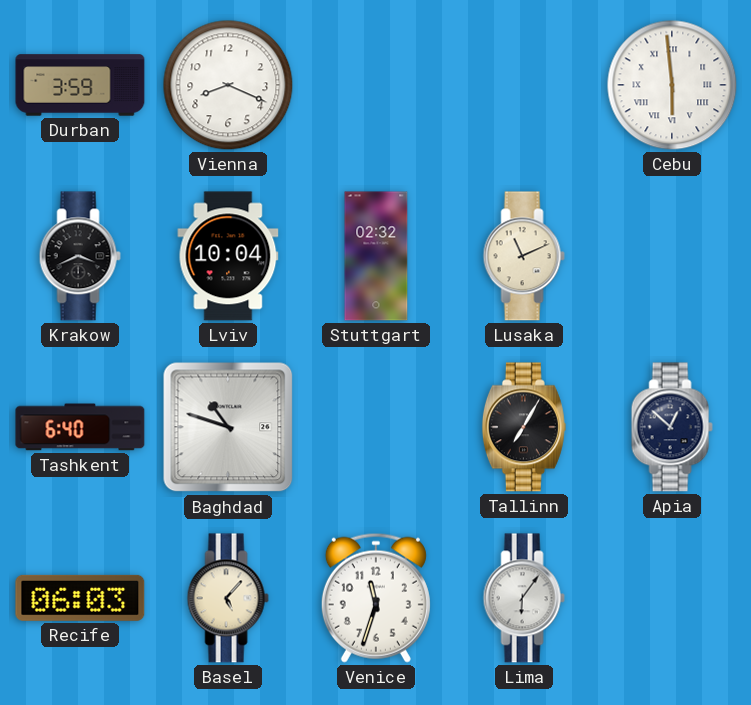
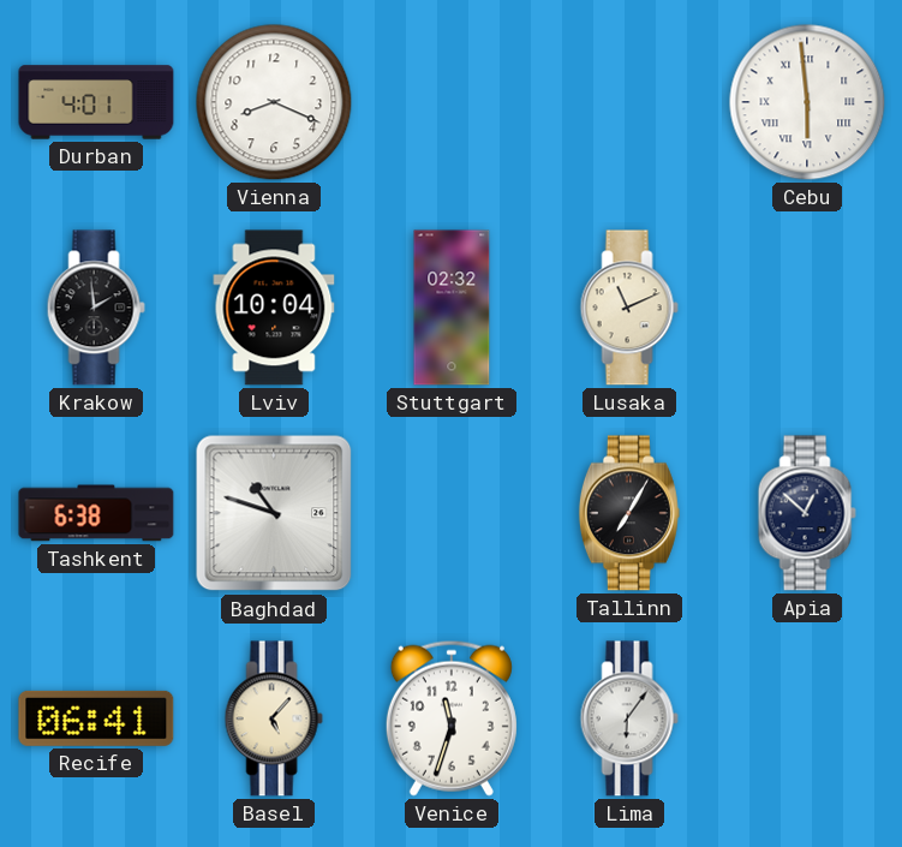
Durban: 3:59 -> 4:01
Krakow: 3:41 -> 1:59
Tashkent: 6:40 -> 6:38
Recife: 06:03 -> 06:41
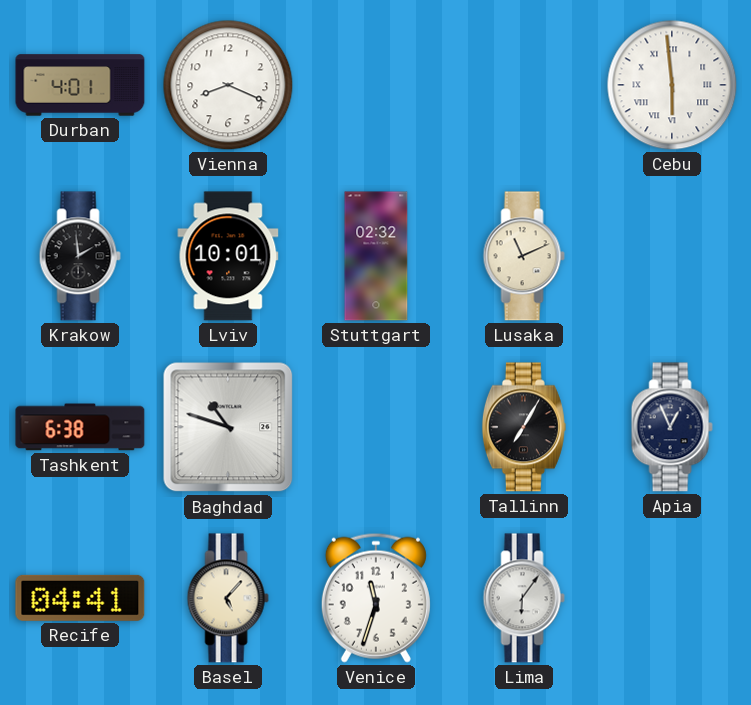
Lviv: 10:04 -> 10:01
Apia: 12:52 -> 12:56
Recife: 06:41 -> 04:41
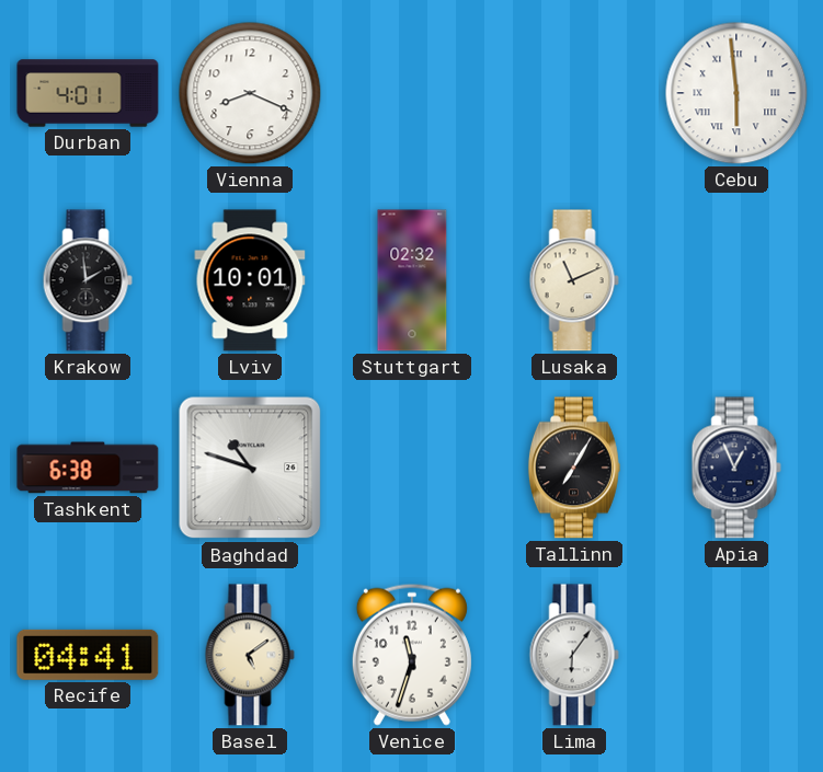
Basel: 5:07 -> 5:09
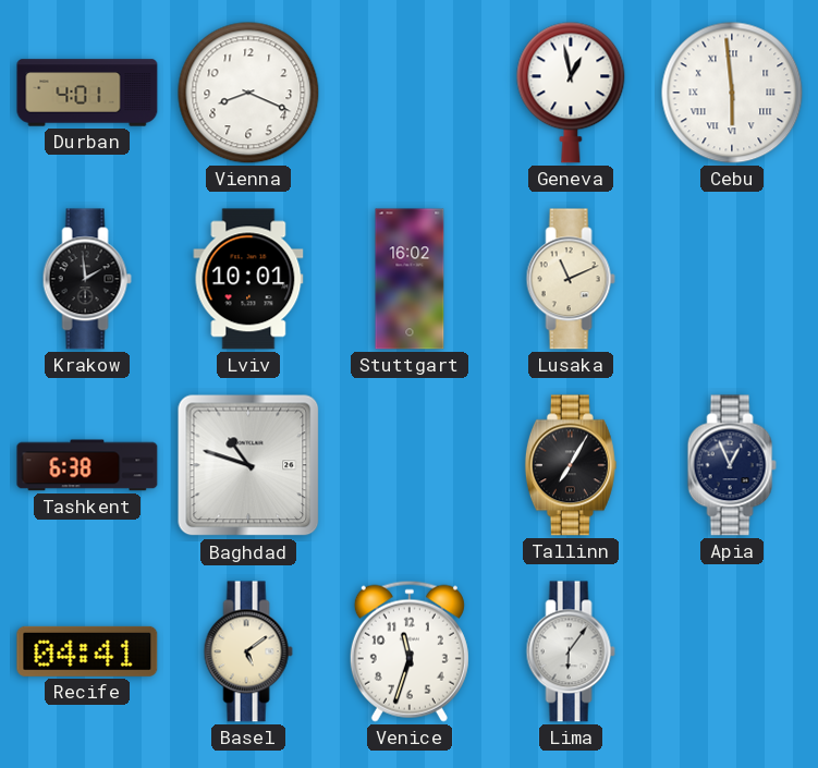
Geneva: none -> 12:58
Stuttgart: 02:32 -> 16:02
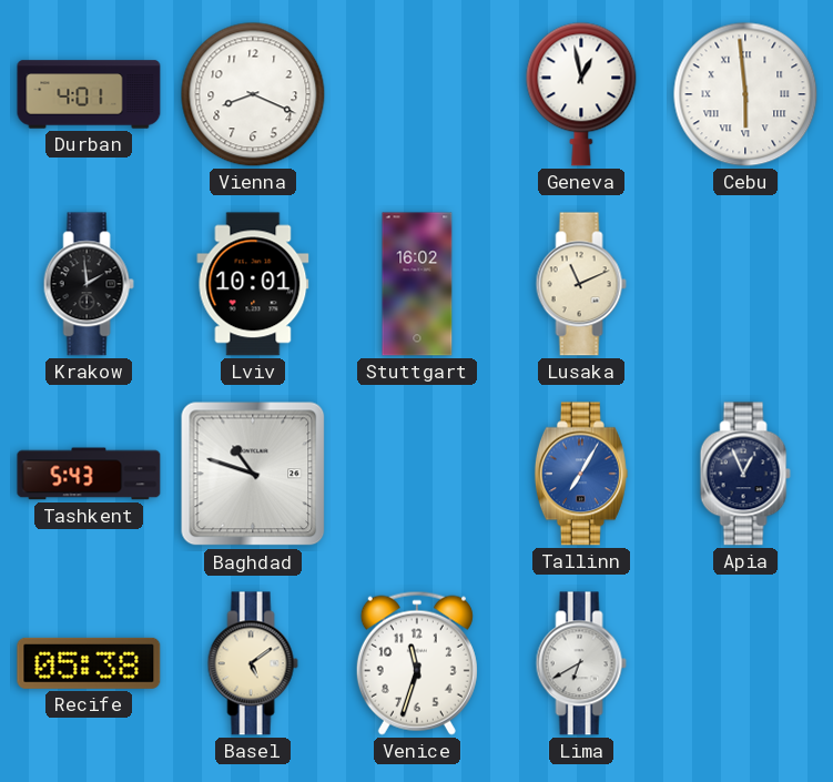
Tashkent: 6:38 -> 5:43
Tallinn dial: black -> blue
Recife: 04:41 -> 05:38
Lima: 6:06 -> 6:40
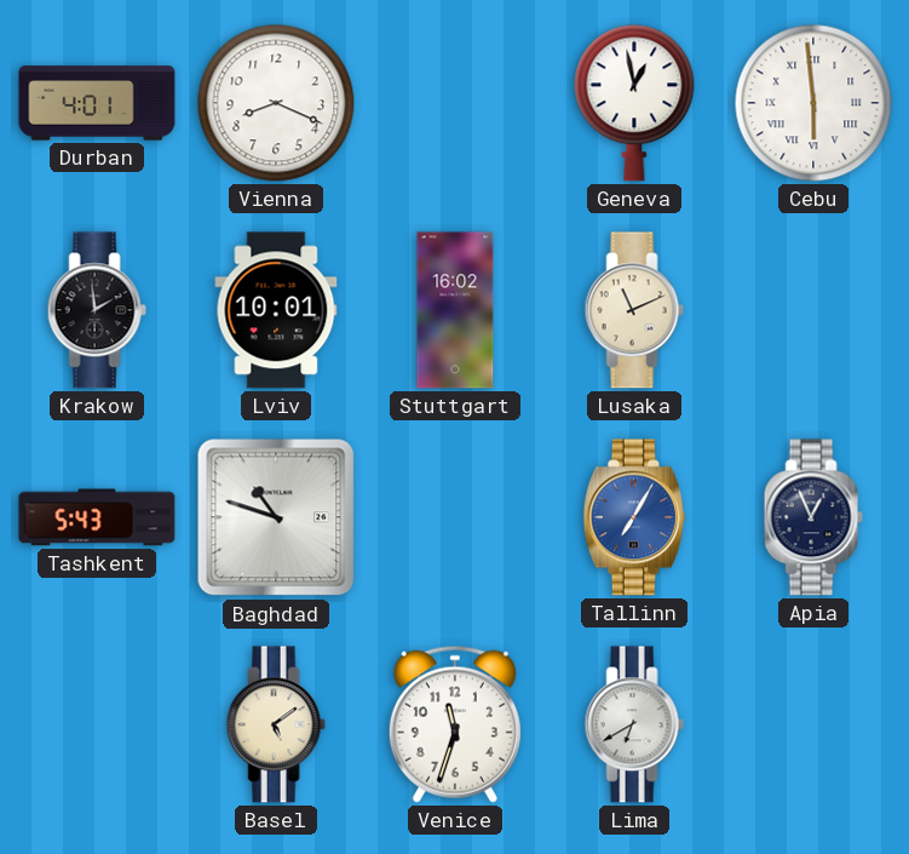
Recife: 05:38 -> none
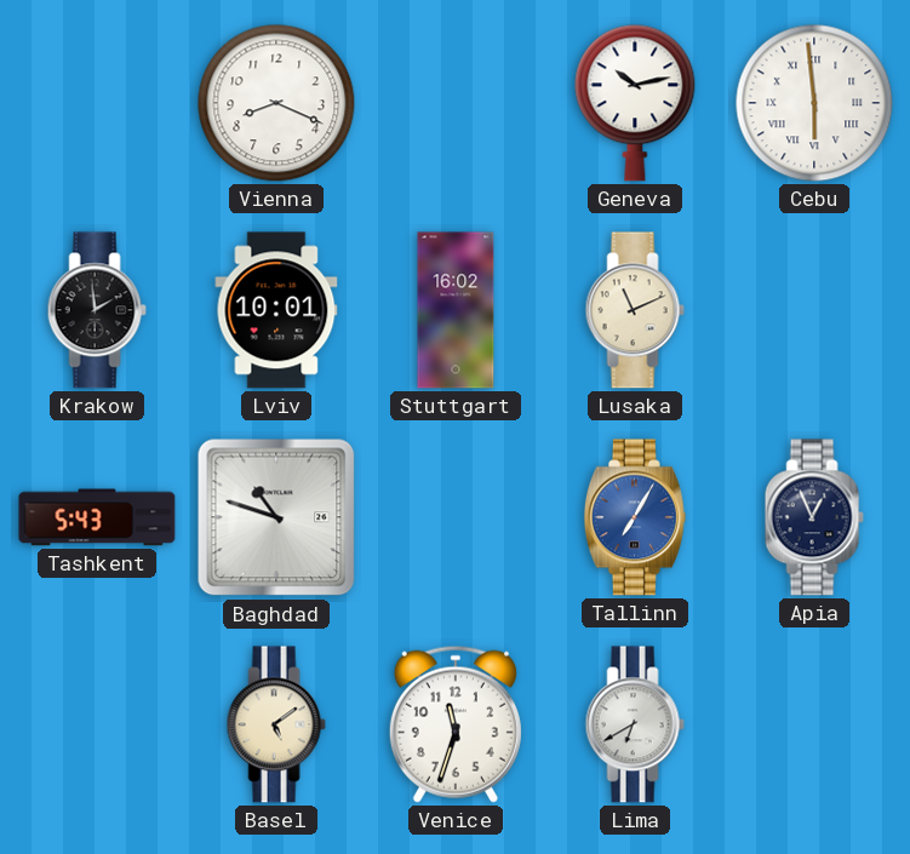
Durban: 4:01 -> none
Geneva: 12:58 -> 10:13
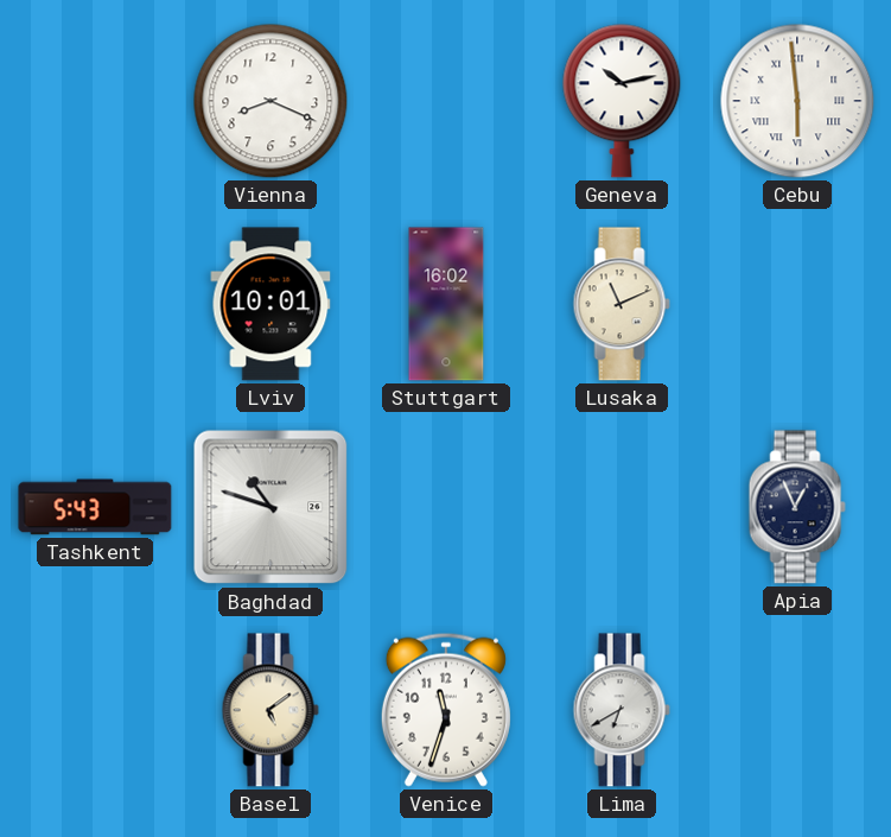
Krakow: 1:59 -> none
Tallinn: 7:05 -> none
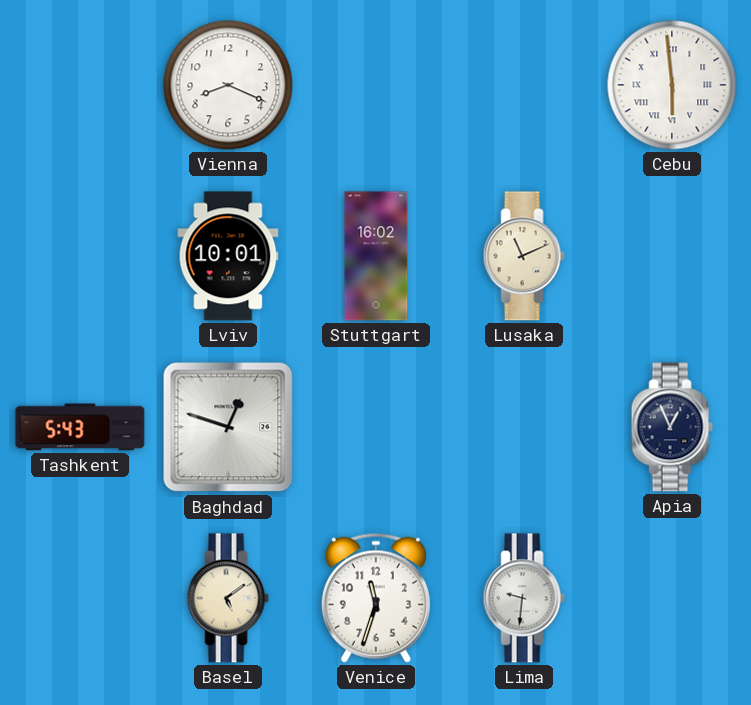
Geneva: 10:13 -> none
Baghdad: 10:48 -> 12:48
Lima: 6:40 -> 9:31
